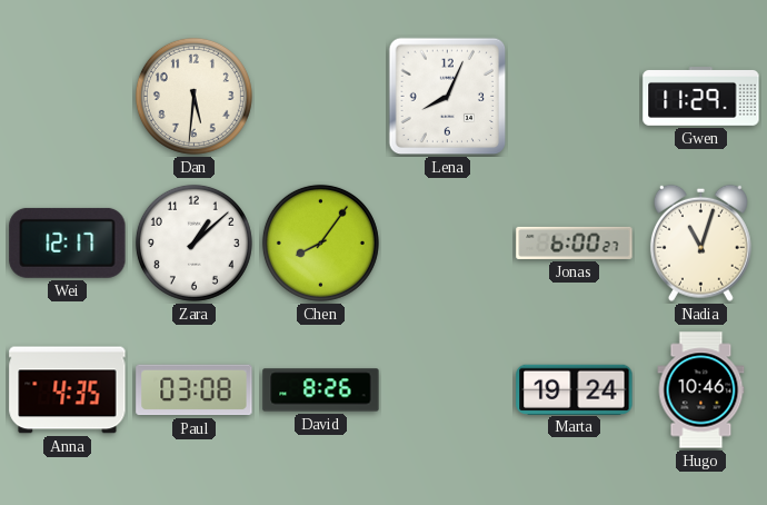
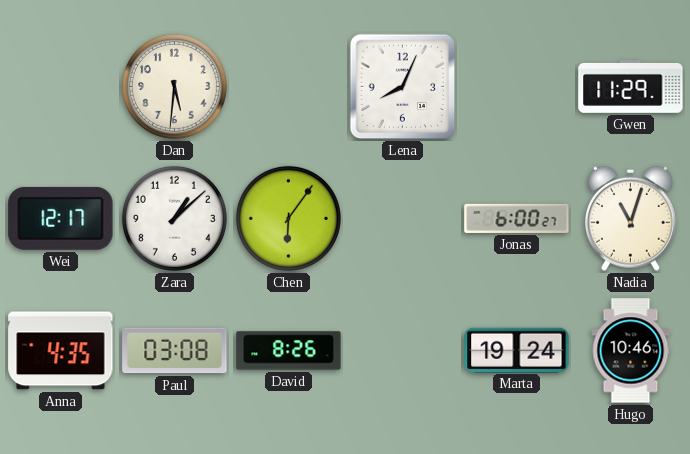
Chen: 8:06 -> 6:06
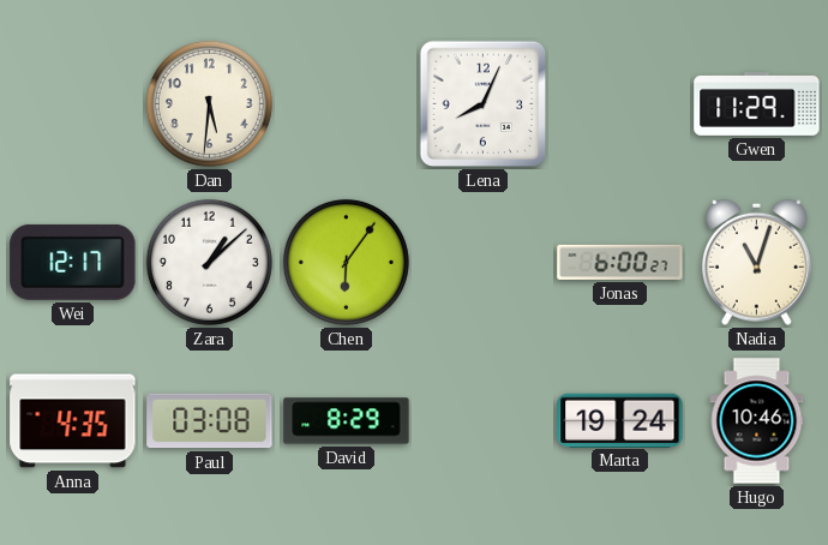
David: 8:26 -> 8:29
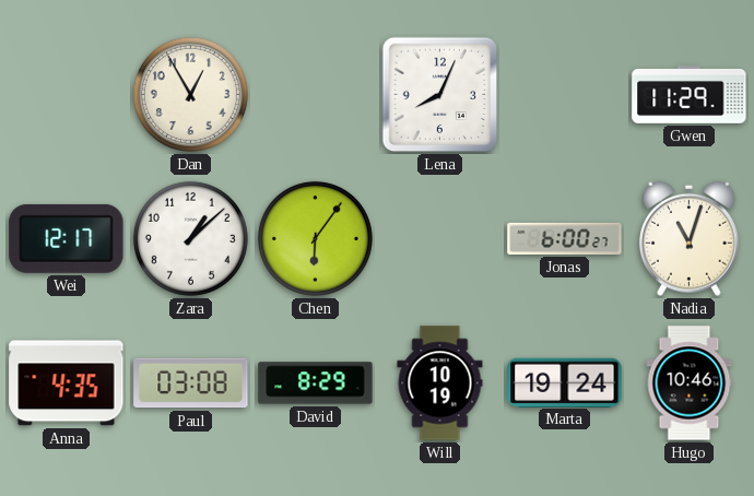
Dan: 5:31 -> 12:55
Will: none -> 10:19
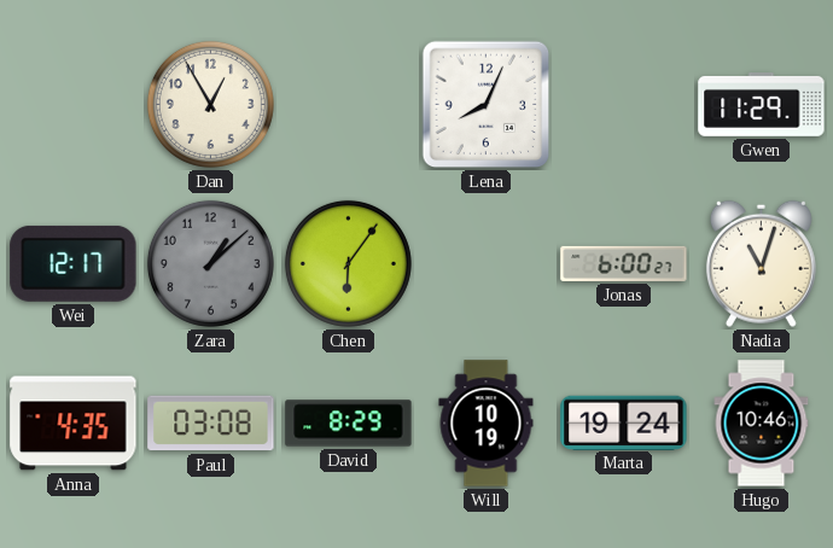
Zara dial: white -> grey
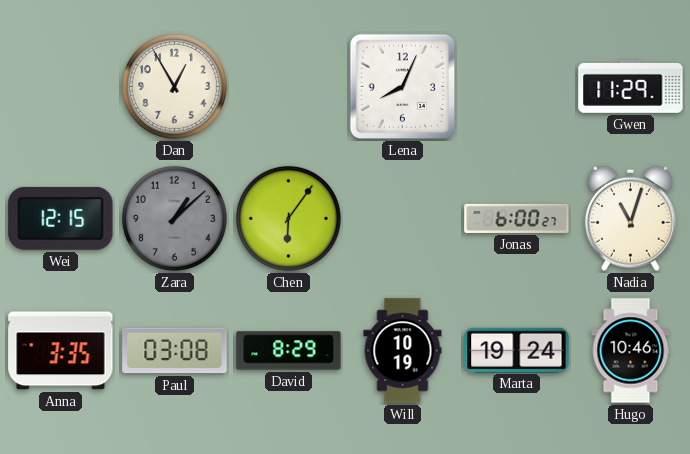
Wei: 12:17 -> 12:15
Anna: 4:35 -> 3:35
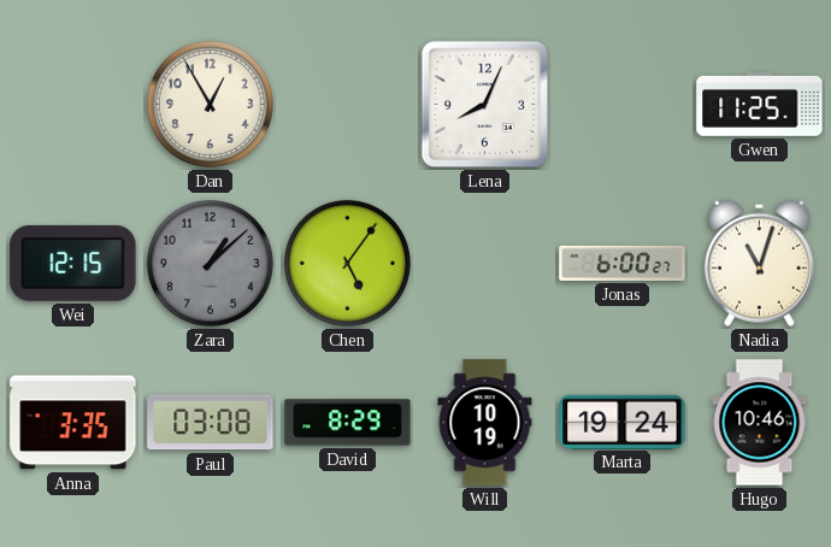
Gwen: 11:29 -> 11:25
Chen: 6:06 -> 5:06
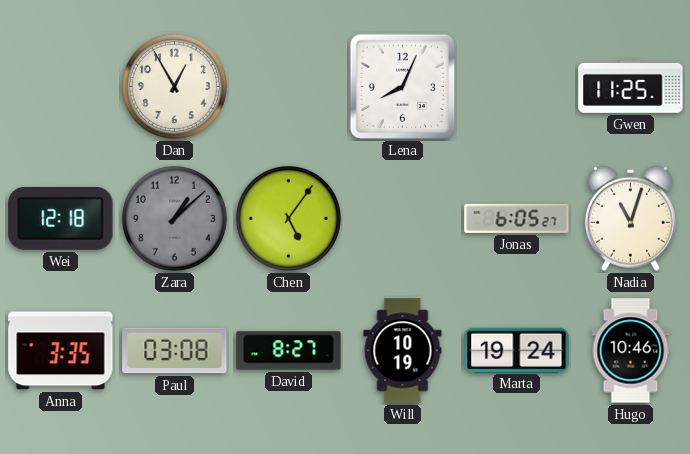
Wei: 12:15 -> 12:18
Jonas: 6:00 -> 6:05
David: 8:29 -> 8:27
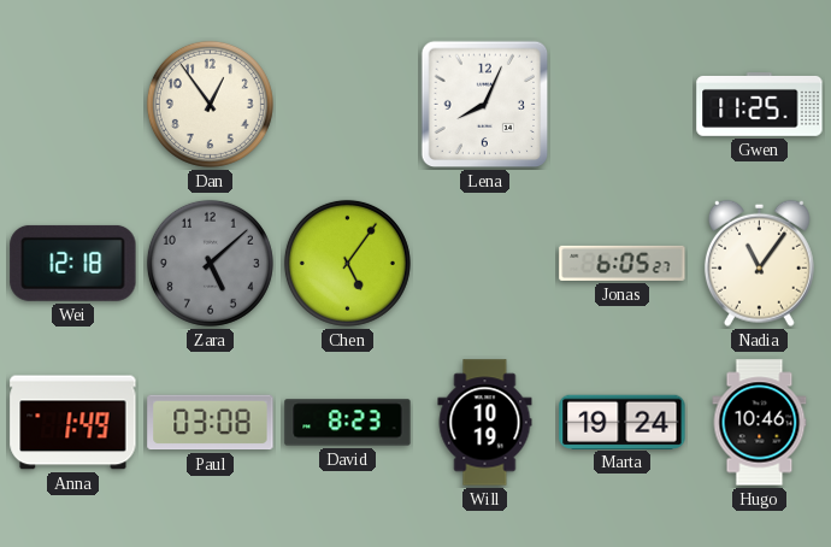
Dan: 12:55 -> 12:54
Zara: 1:08 -> 5:08
Nadia: 11:03 -> 11:06
Anna: 3:35 -> 1:49
David: 8:27 -> 8:23
